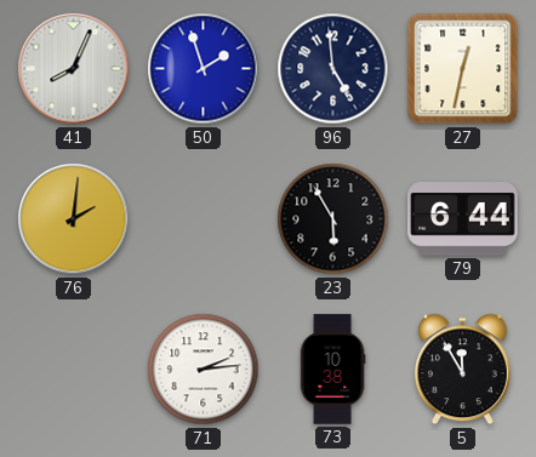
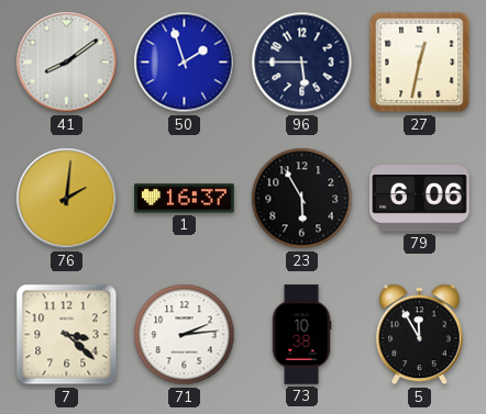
41: 8:04 -> 8:09
96: 4:59 -> 5:45
1: none -> 16:37
79: 6:44 -> 6:06
7: none -> 3:22
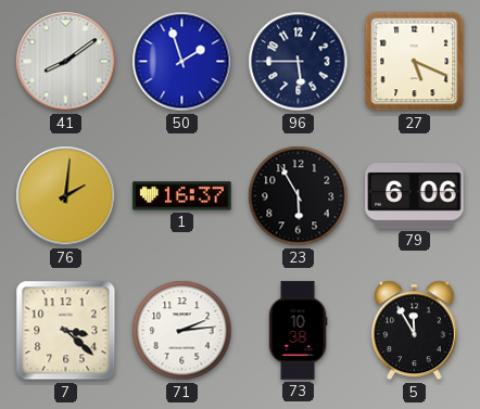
27: 12:32 -> 5:19
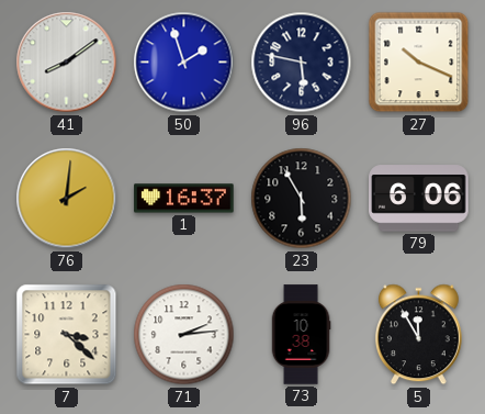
96: 5:45 -> 5:47
27: 5:19 -> 10:19
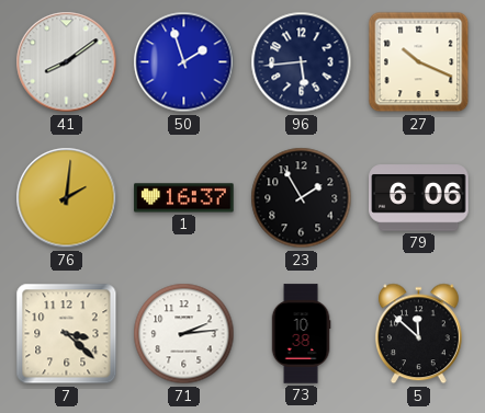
96: 5:47 -> 5:44
23: 5:55 -> 1:55
5: 11:55 -> 11:52
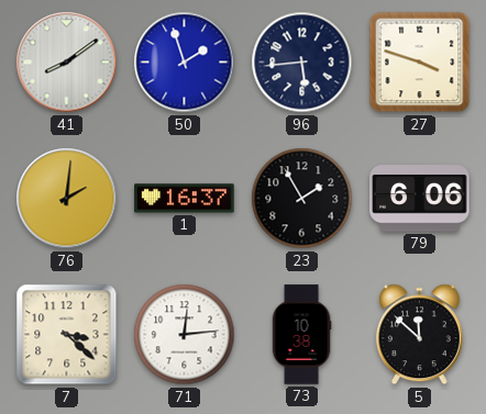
27: 10:19 -> 3:48
71: 2:14 -> 12:14
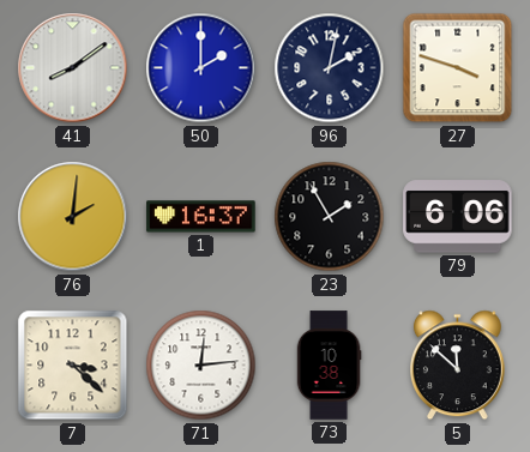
50: 1:57 -> 2:00
96: 5:44 -> 2:02
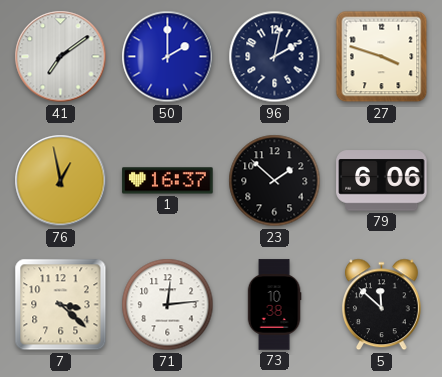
41: 8:09 -> 7:09
76: 2:01 -> 12:58
23: 1:55 -> 1:52
